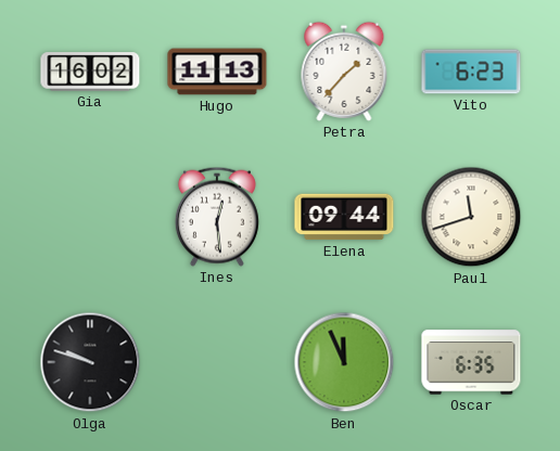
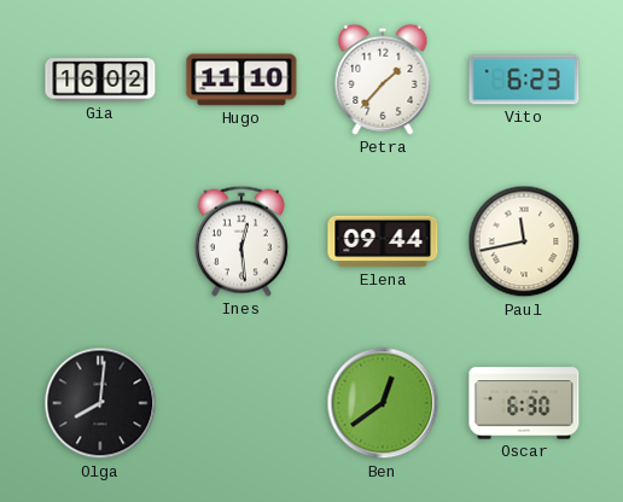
Hugo: 11:13 -> 11:10
Paul: 11:42 -> 11:43
Olga: 9:48 -> 8:01
Ben: 11:56 -> 12:39
Oscar: 6:35 -> 6:30
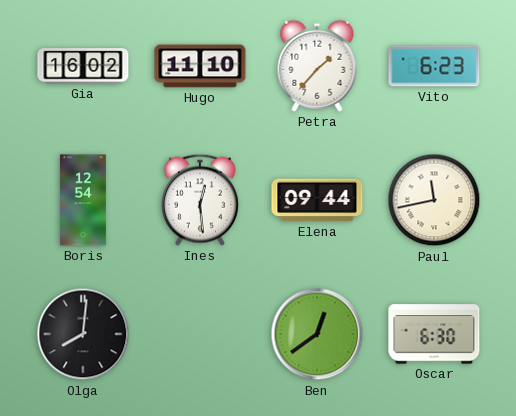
Boris: none -> 12:54
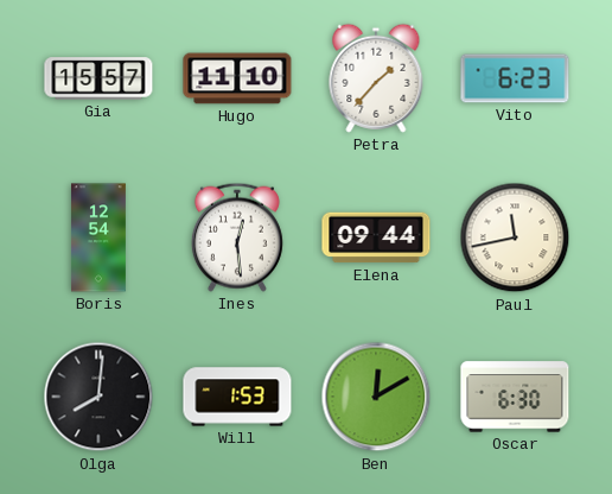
Gia: 16:02 -> 15:57
Will: none -> 1:53
Ben: 12:39 -> 12:10
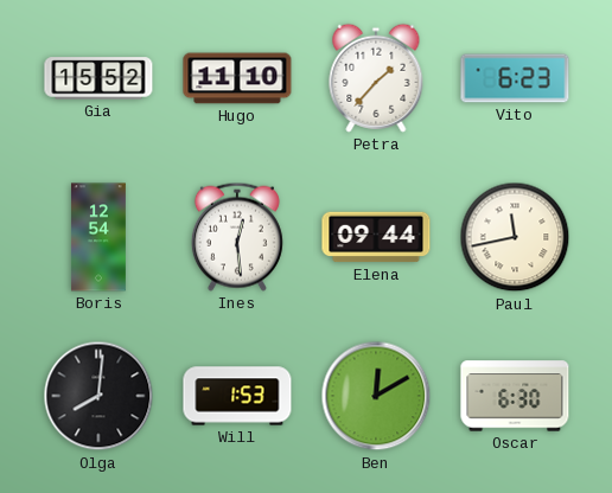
Gia: 15:57 -> 15:52
